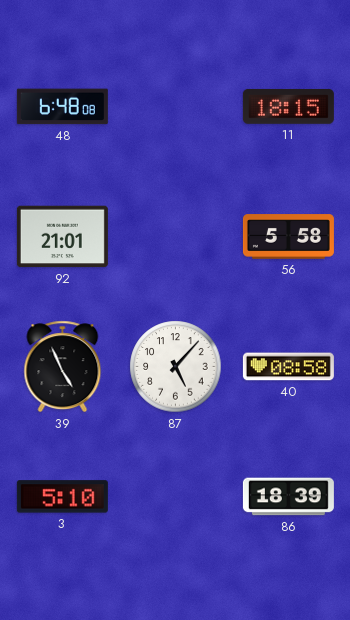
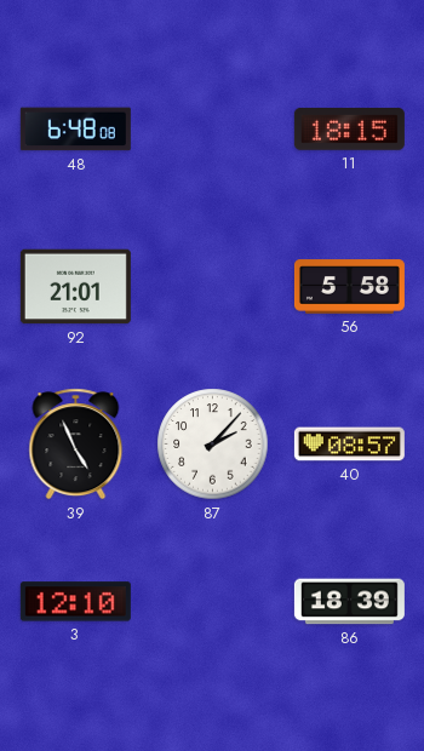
87: 5:07 -> 2:07
40: 08:58 -> 08:57
3: 5:10 -> 12:10
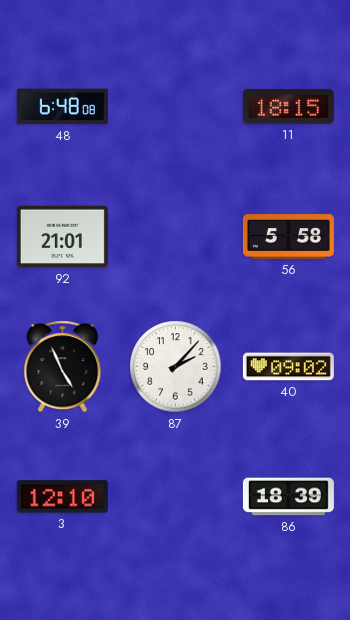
40: 08:57 -> 09:02
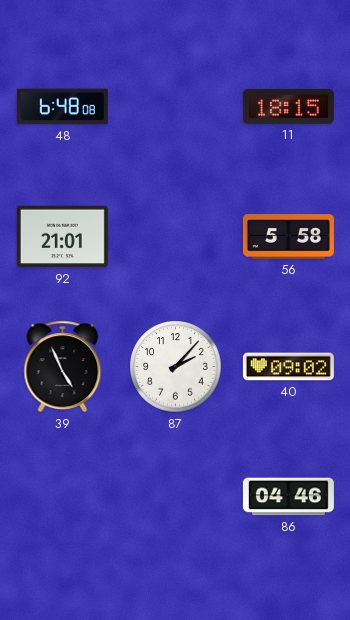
3: 12:10 -> none
86: 18:39 -> 04:46
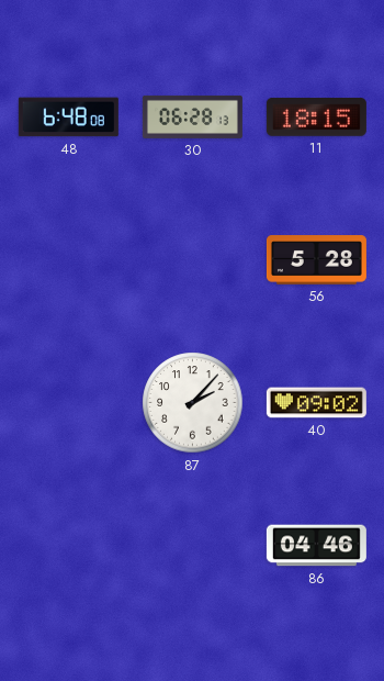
30: none -> 06:28
92: 21:01 -> none
56: 5:58 -> 5:28
39: 4:56 -> none
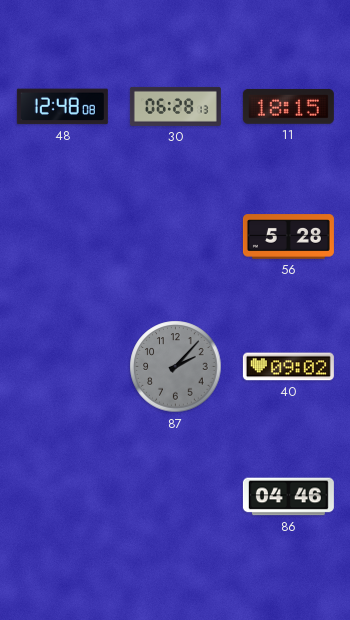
48: 6:48 -> 12:48
87 dial: white -> grey
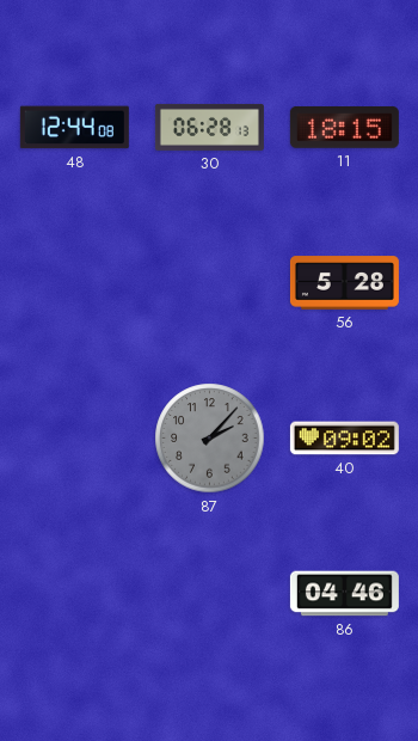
48: 12:48 -> 12:44
